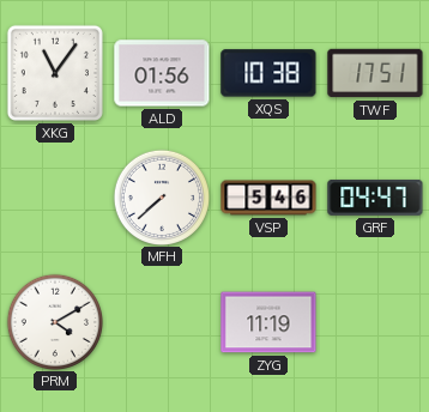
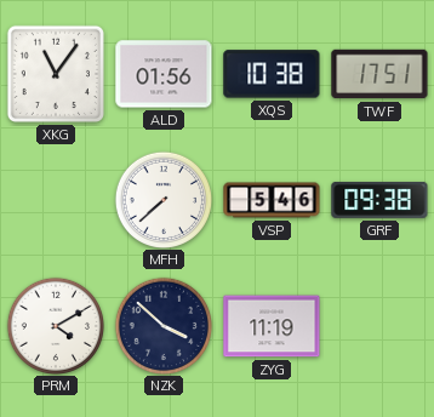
GRF: 04:47 -> 09:38
NZK: none -> 3:52
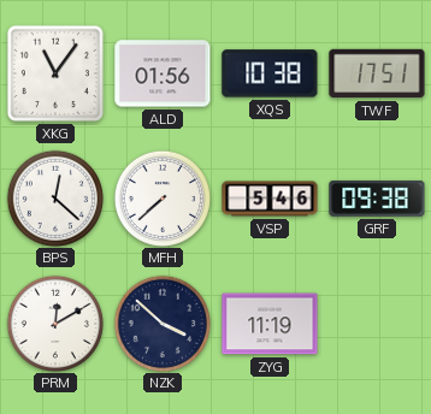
BPS: none -> 12:22
PRM: 4:10 -> 12:10
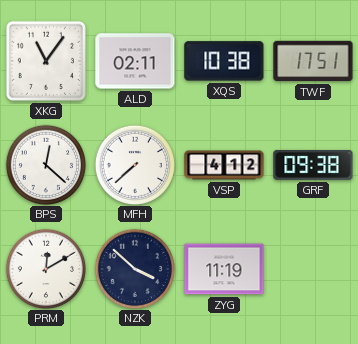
ALD: 01:56 -> 02:11
VSP: 5:46 -> 4:12
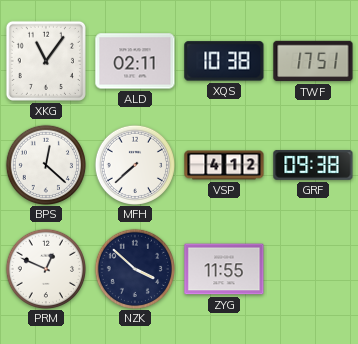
PRM: 12:10 -> 12:49
ZYG: 11:19 -> 11:55
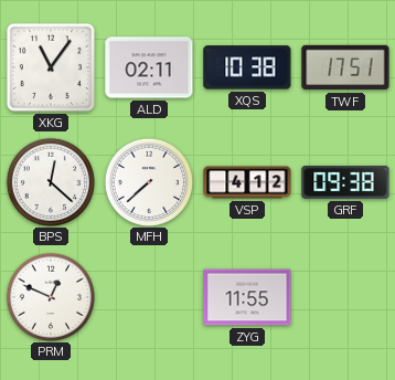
NZK: 3:52 -> none
